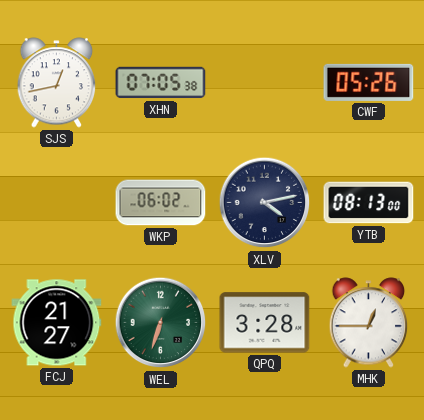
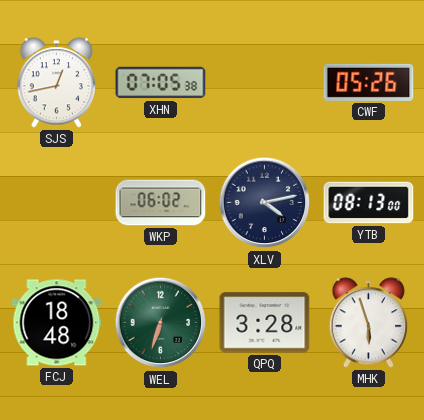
FCJ: 21:27 -> 18:48
MHK: 12:45 -> 5:57
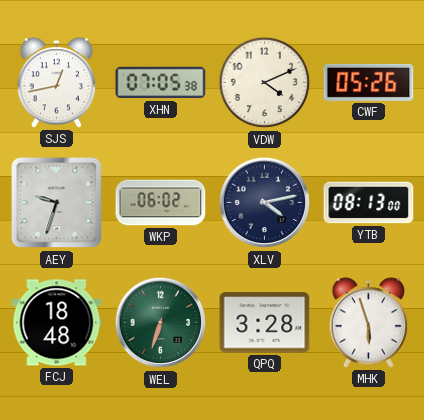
VDW: none -> 4:11
AEY: none -> 9:33
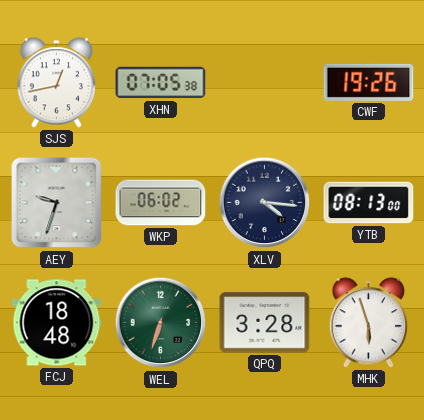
VDW: 4:11 -> none
CWF: 05:26 -> 19:26
XLV: 4:13 -> 4:16
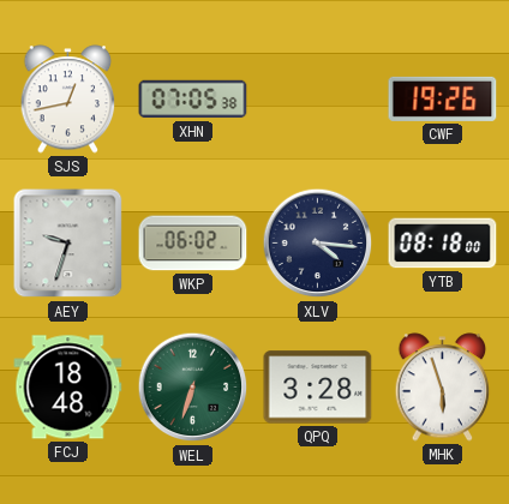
YTB: 08:13 -> 08:18
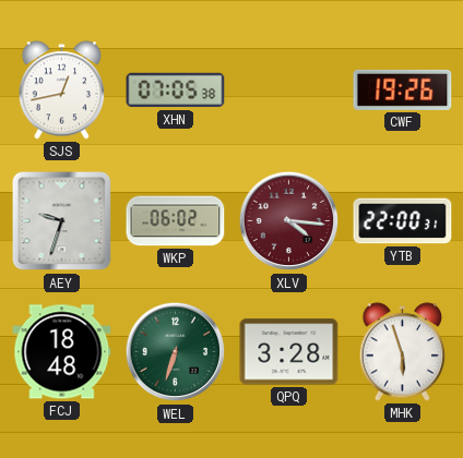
XLV dial: navy -> burgundy
YTB: 08:18 -> 22:00
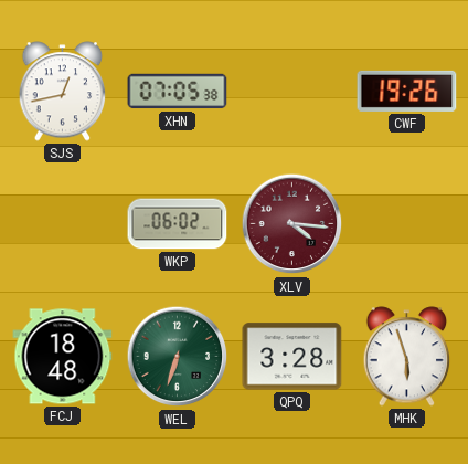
AEY: 9:33 -> none
YTB: 22:00 -> none
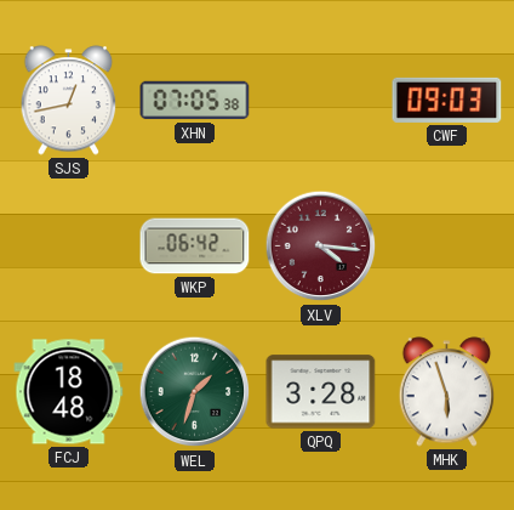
CWF: 19:26 -> 09:03
WKP: 06:02 -> 06:42
WEL: 6:33 -> 1:33
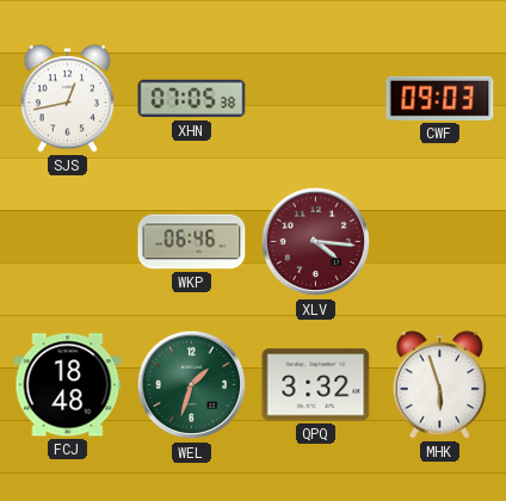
WKP: 06:42 -> 06:46
QPQ: 3:28 -> 3:32
